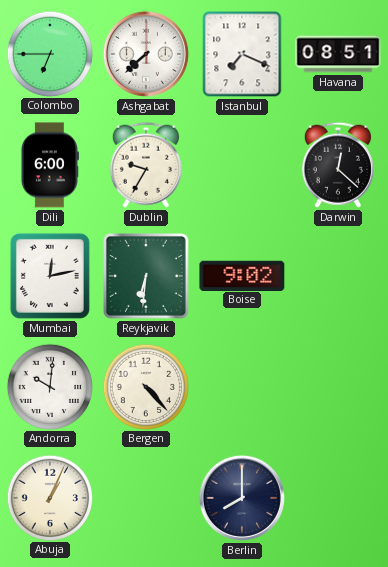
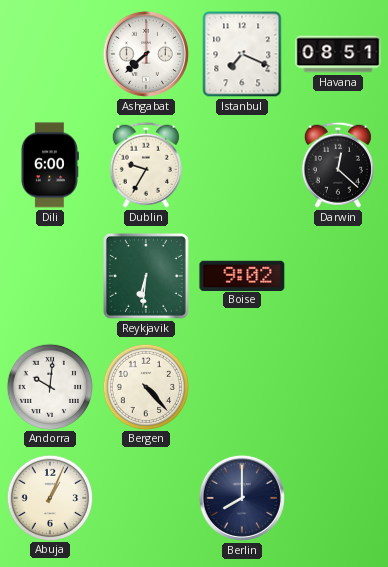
Colombo: 6:45 -> none
Mumbai: 12:13 -> none
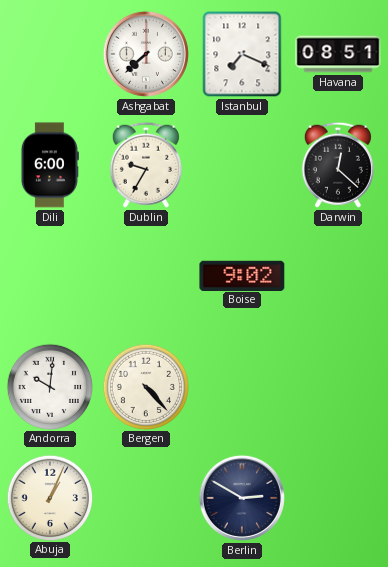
Reykjavik: 6:31 -> none
Berlin: 8:00 -> 2:50
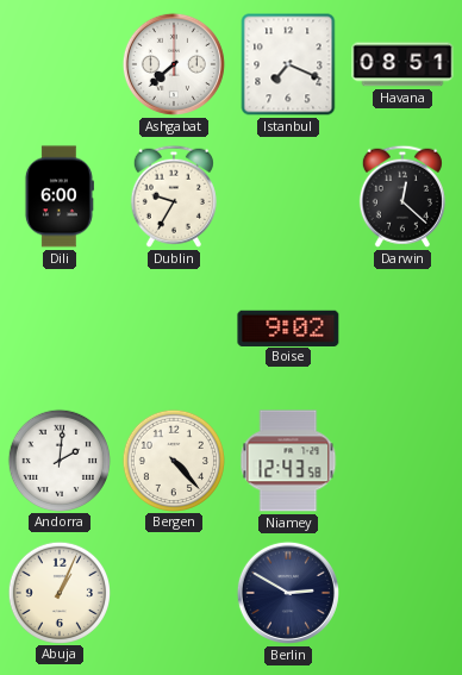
Andorra: 10:01 -> 2:01
Niamey: none -> 12:43
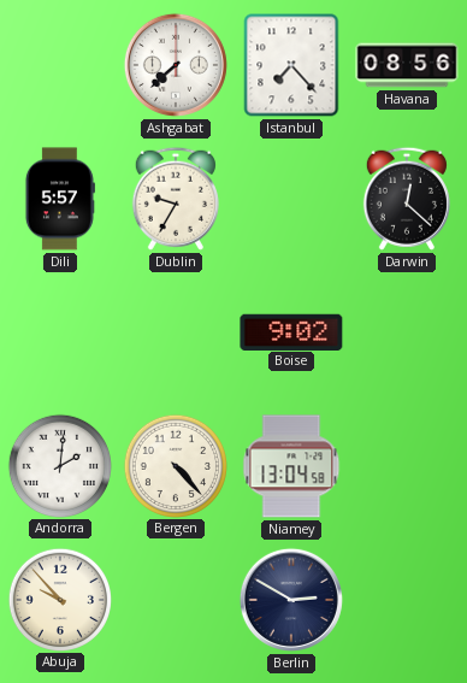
Istanbul: 7:19 -> 7:23
Havana: 08:51 -> 08:56
Dili: 6:00 -> 5:57
Niamey: 12:43 -> 13:04
Abuja: 1:04 -> 9:53
